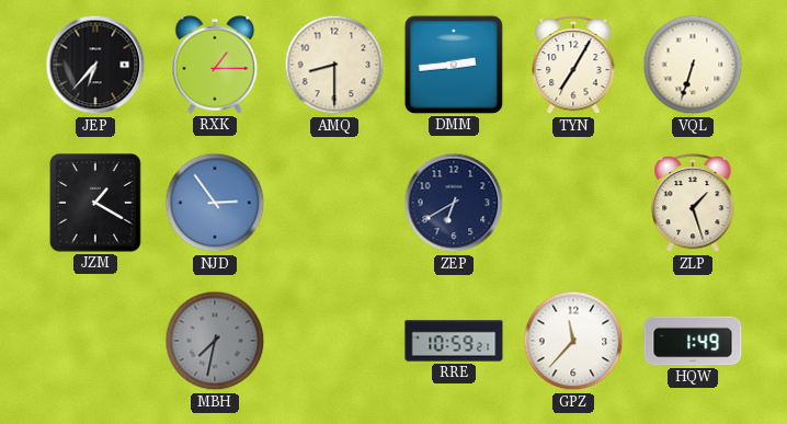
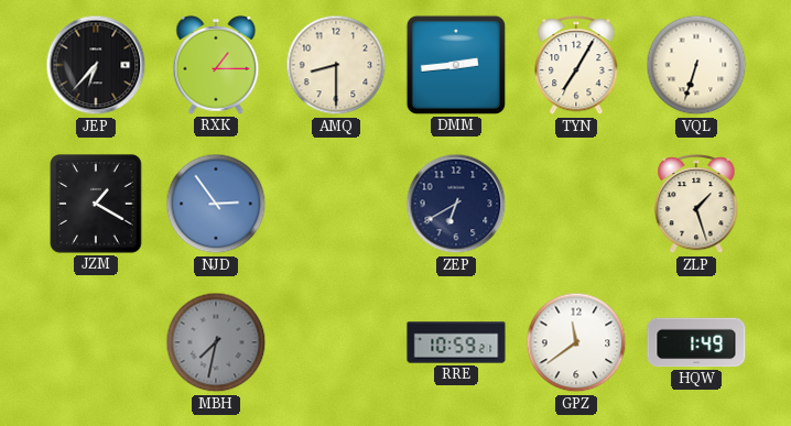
GPZ: 11:37 -> 11:39
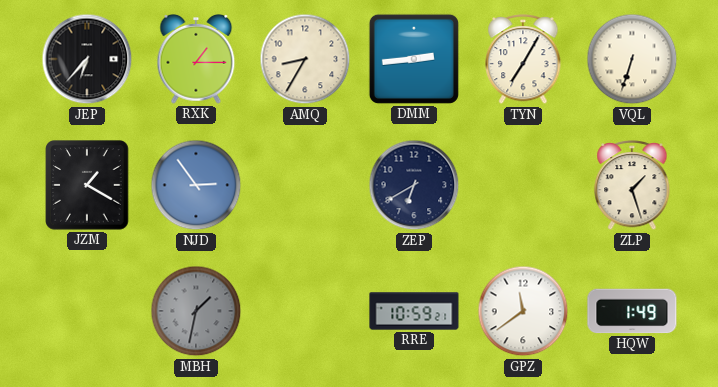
AMQ: 8:30 -> 8:35
MBH: 7:32 -> 1:32
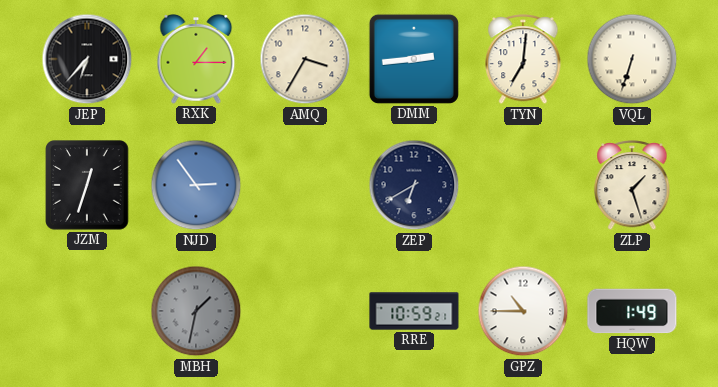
AMQ: 8:35 -> 3:35
TYN: 7:05 -> 7:01
JZM: 1:20 -> 12:33
GPZ: 11:39 -> 10:45
